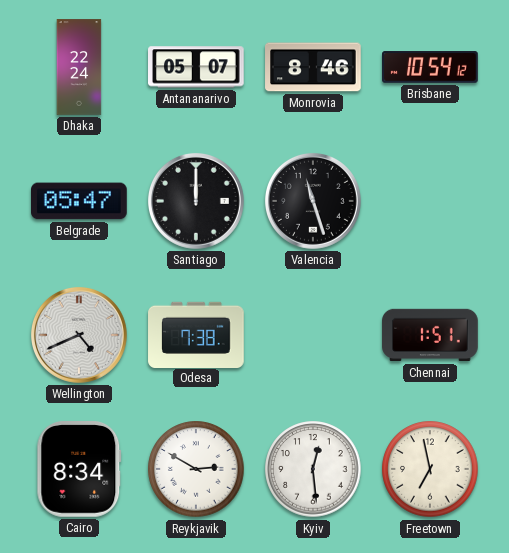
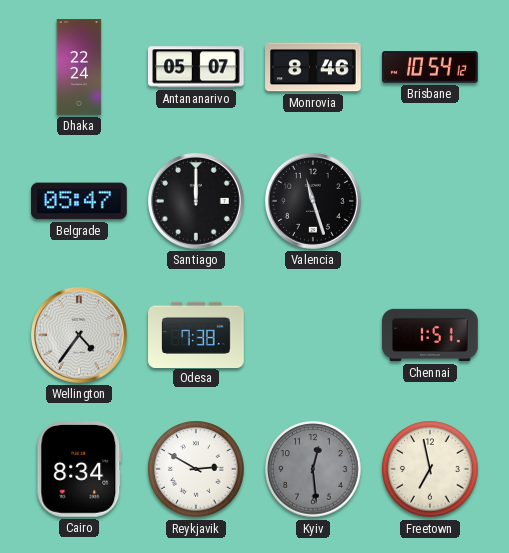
Wellington: 4:41 -> 4:36
Kyiv dial: white -> grey
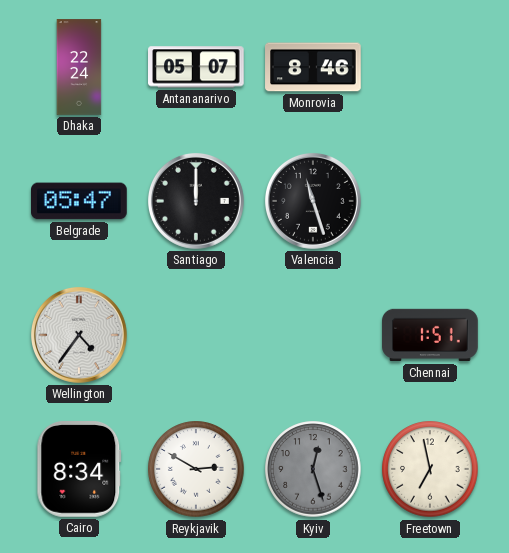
Brisbane: 10:54 -> none
Odesa: 7:38 -> none
Kyiv: 12:29 -> 12:27
